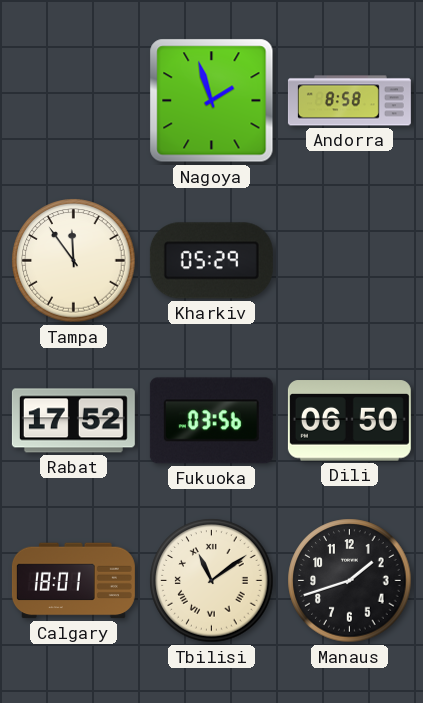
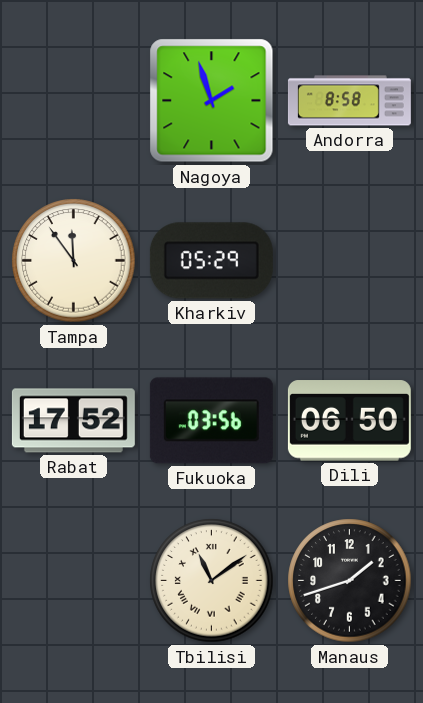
Calgary: 18:01 -> none
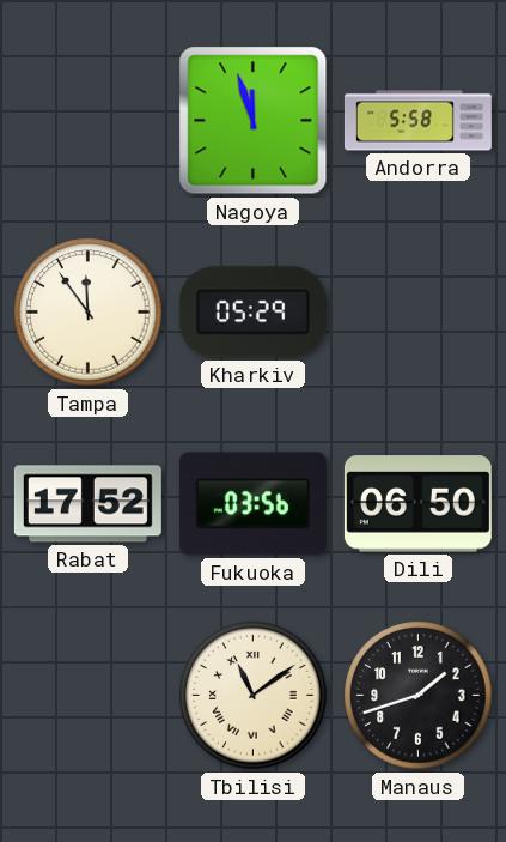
Nagoya: 1:57 -> 11:57
Andorra: 8:58 -> 5:58
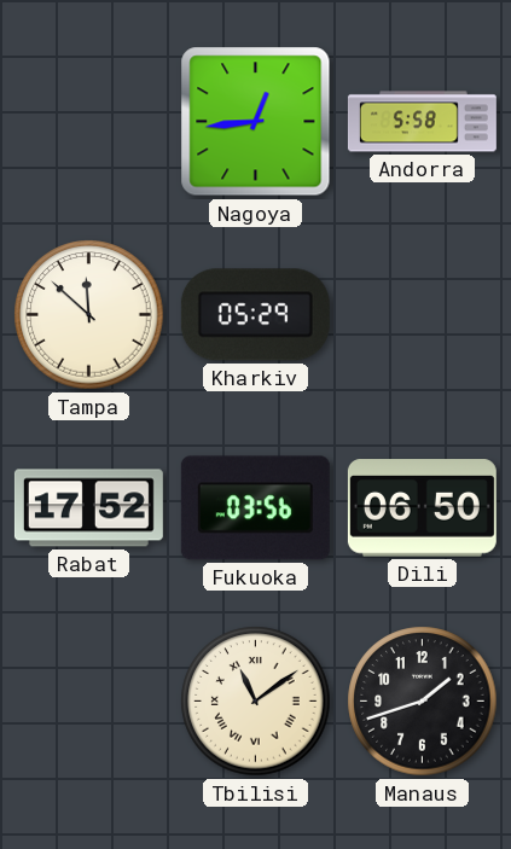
Nagoya: 11:57 -> 12:44
Tampa: 11:54 -> 11:52
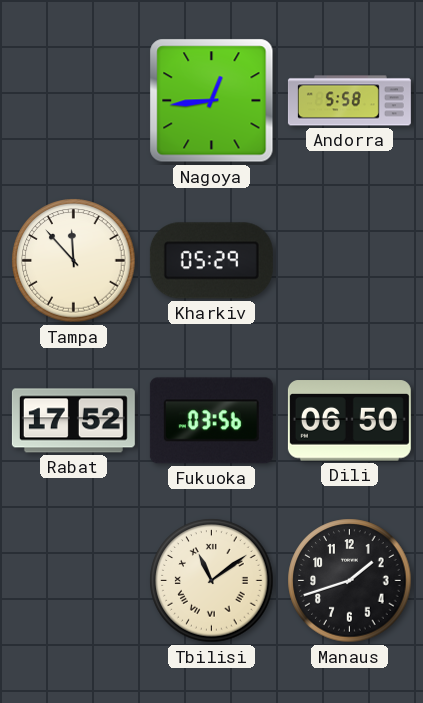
Tampa: 11:52 -> 11:53
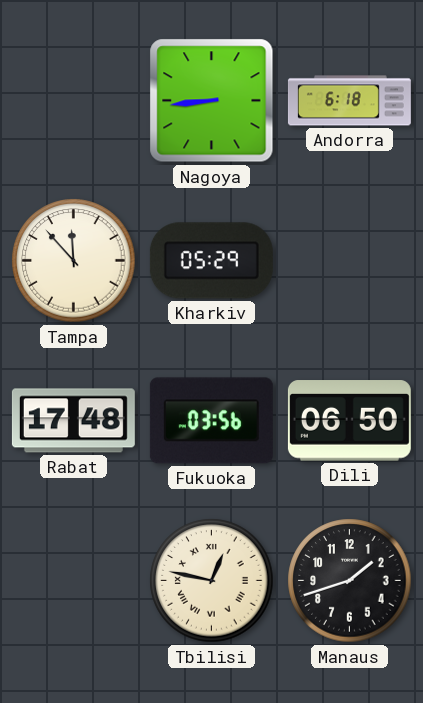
Nagoya: 12:44 -> 8:44
Andorra: 5:58 -> 6:18
Rabat: 17:52 -> 17:48
Tbilisi: 11:09 -> 12:47
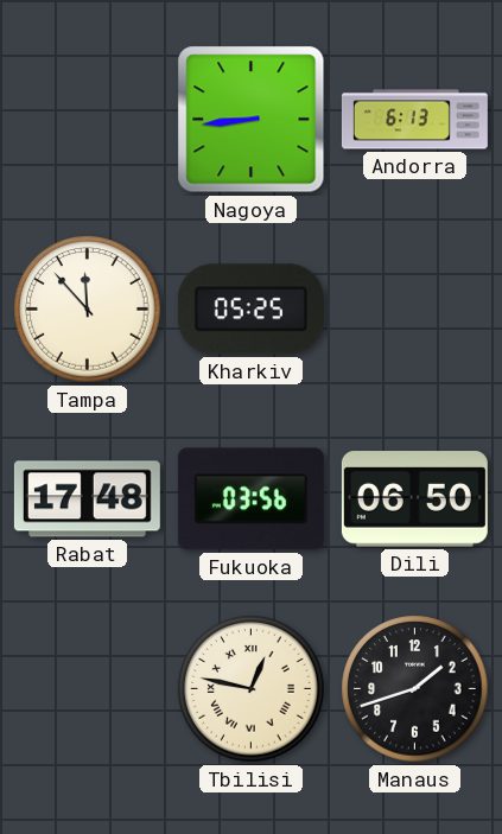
Andorra: 6:18 -> 6:13
Kharkiv: 05:29 -> 05:25
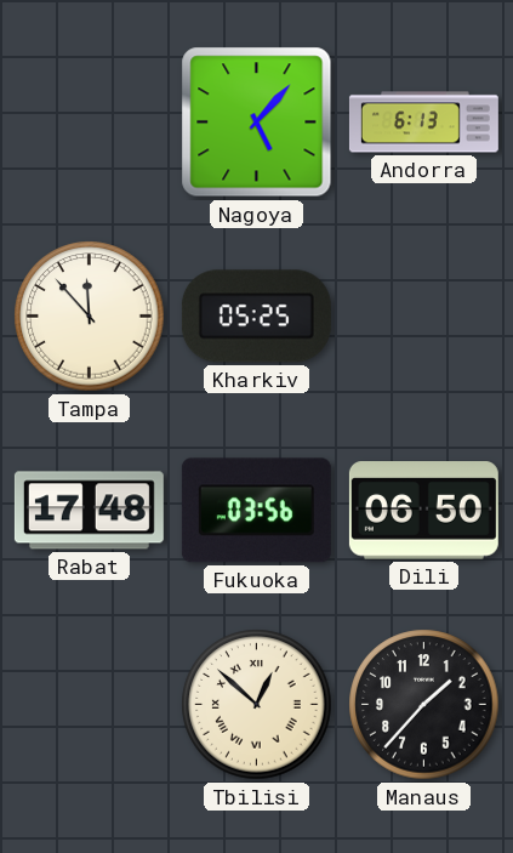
Nagoya: 8:44 -> 5:07
Tbilisi: 12:47 -> 12:52
Manaus: 1:42 -> 1:37
